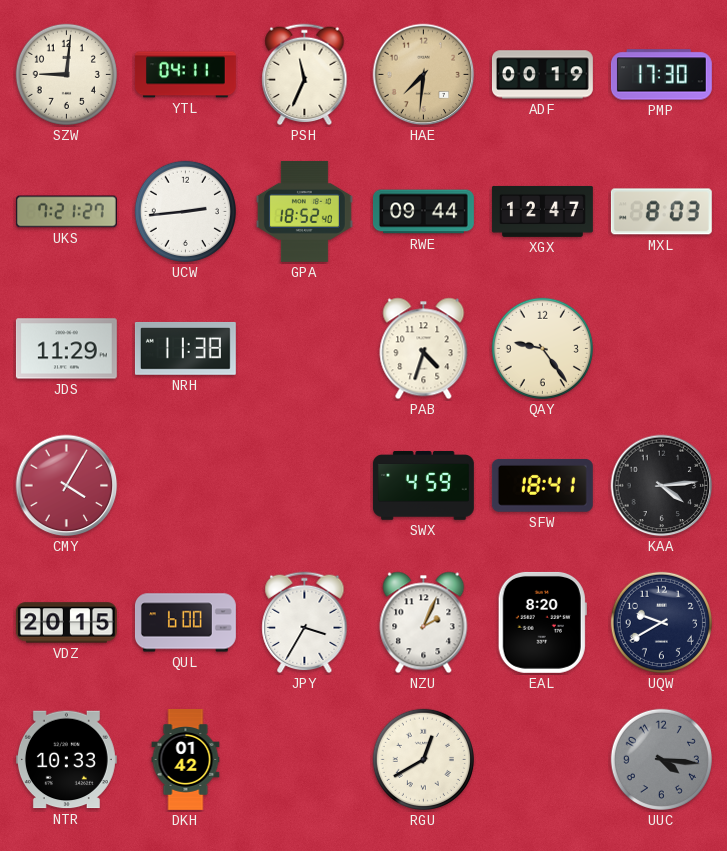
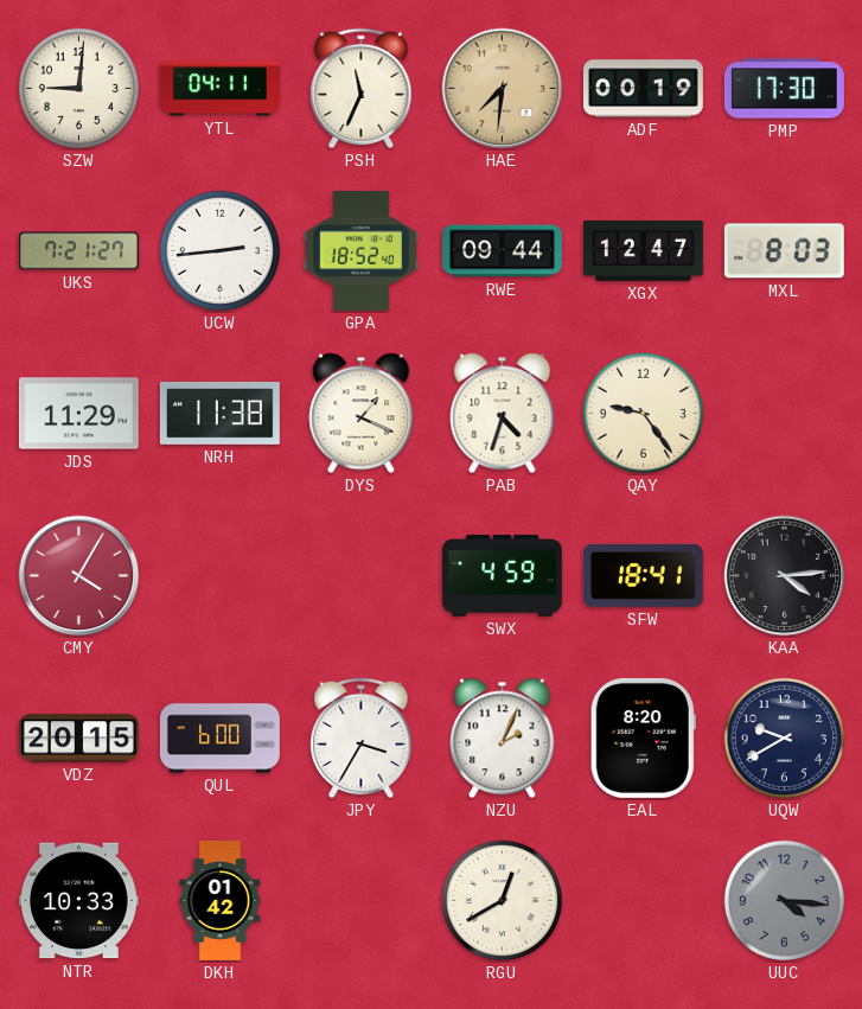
DYS: none -> 1:19
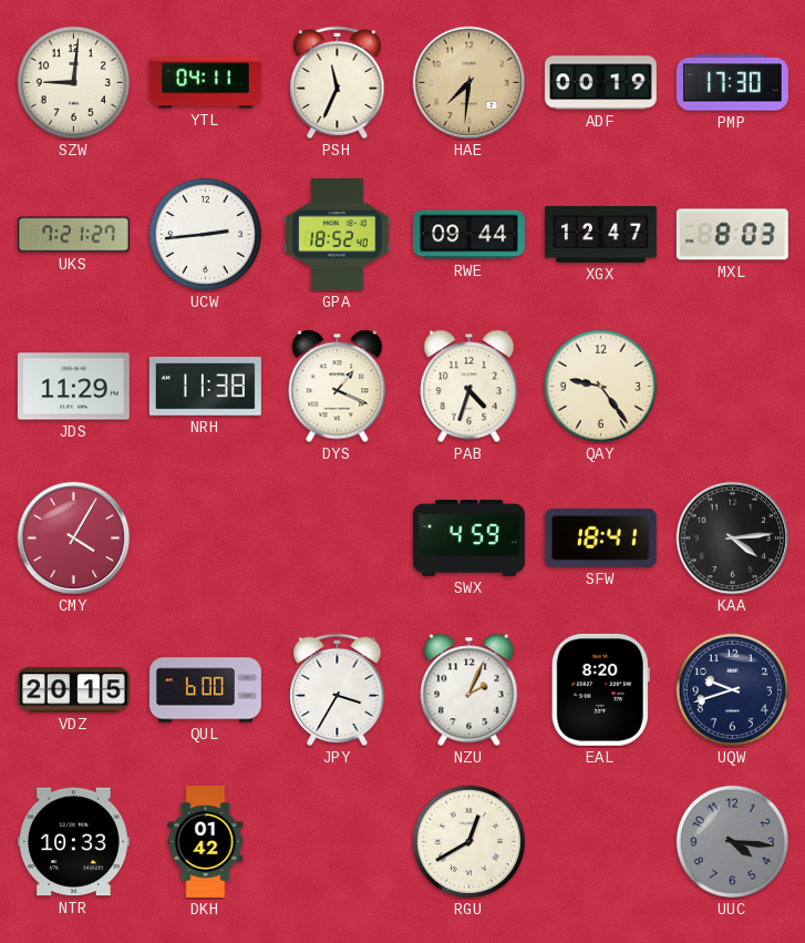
UQW: 9:40 -> 9:42
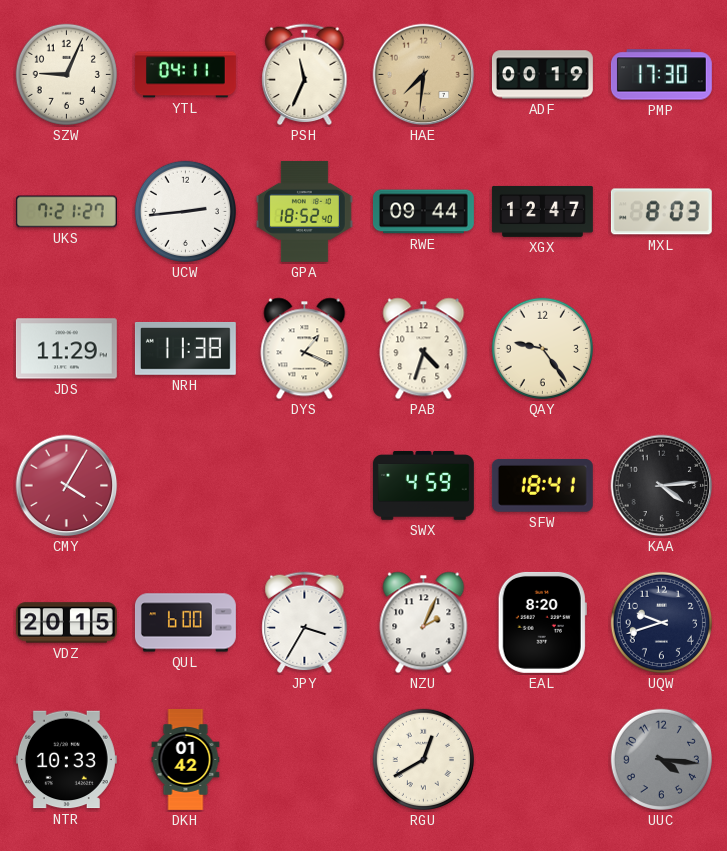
SZW: 9:01 -> 9:04
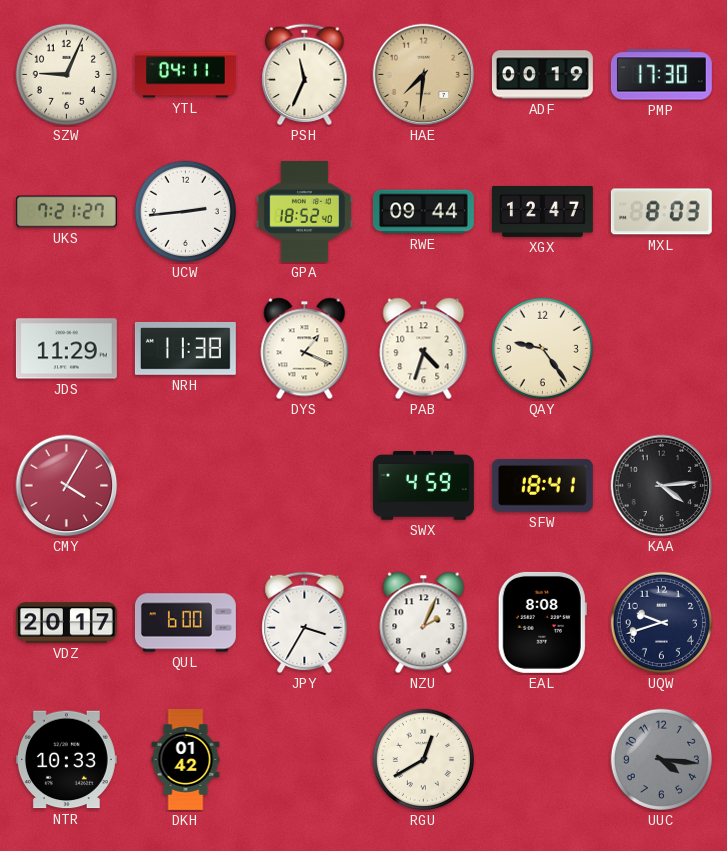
VDZ: 20:15 -> 20:17
EAL: 8:20 -> 8:08
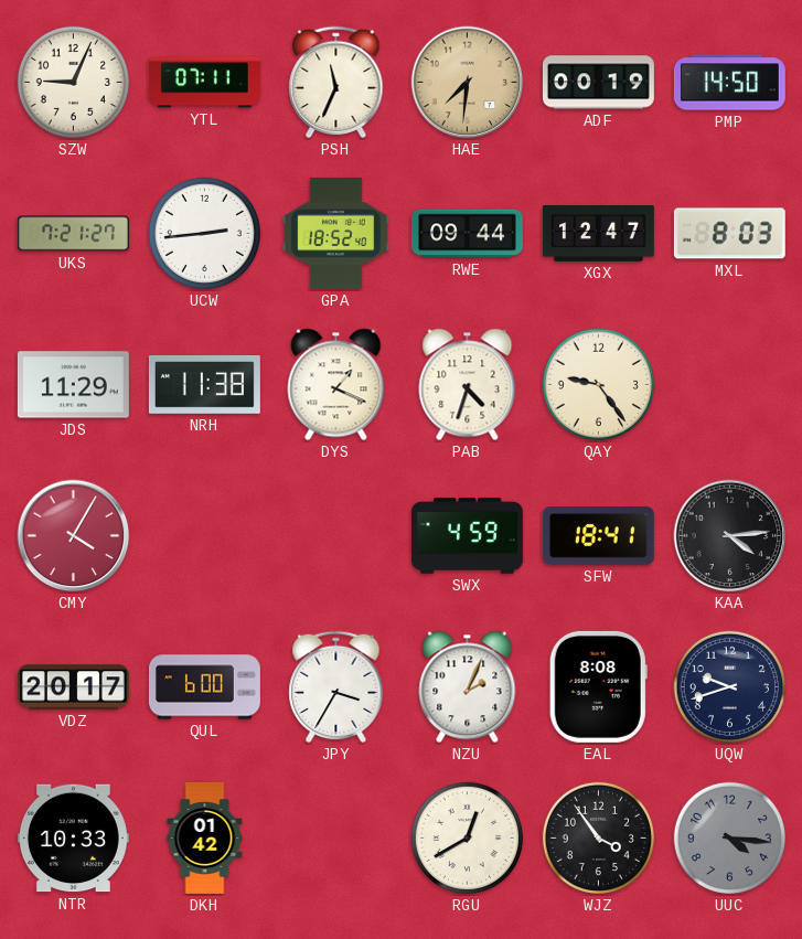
YTL: 04:11 -> 07:11
PMP: 17:30 -> 14:50
WJZ: none -> 3:54
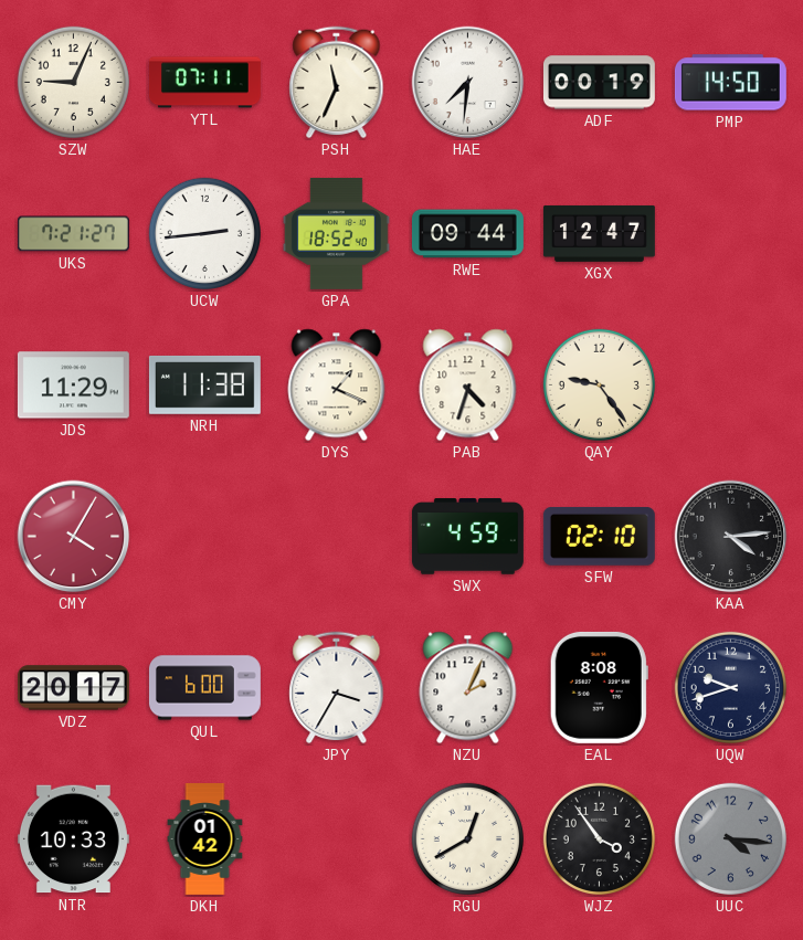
HAE dial: champagne -> white
MXL: 8:03 -> none
SFW: 18:41 -> 02:10
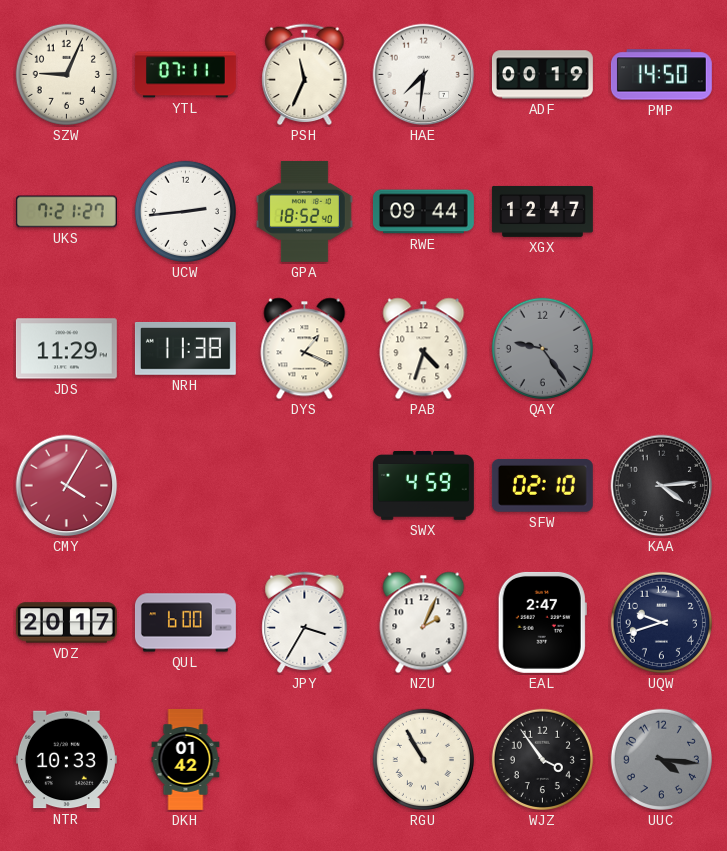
QAY dial: cream -> grey
EAL: 8:08 -> 2:47
RGU: 12:40 -> 10:55
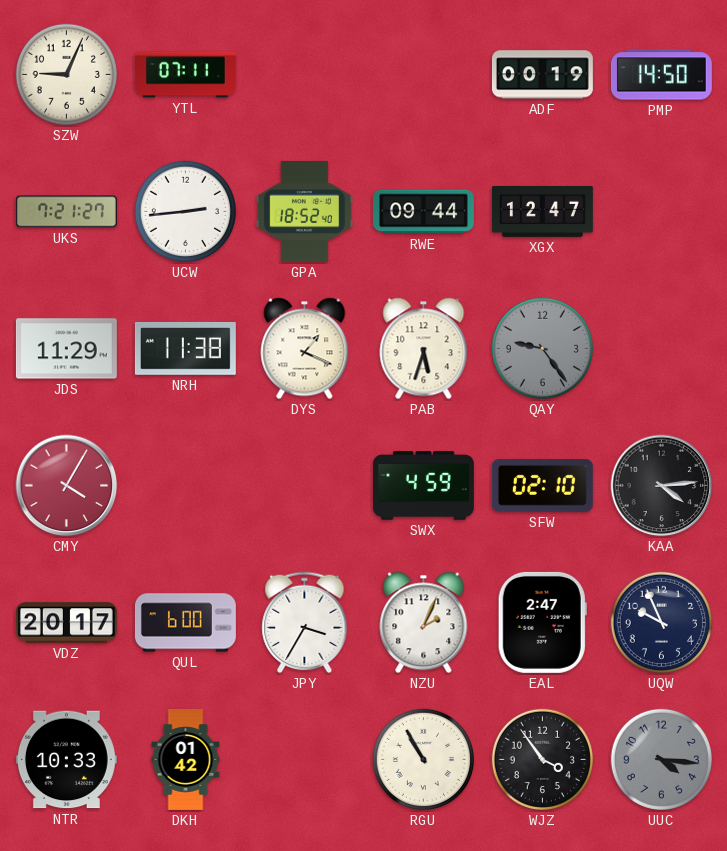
PSH: 11:34 -> none
HAE: 7:31 -> none
PAB: 4:33 -> 5:33
UQW: 9:42 -> 9:56
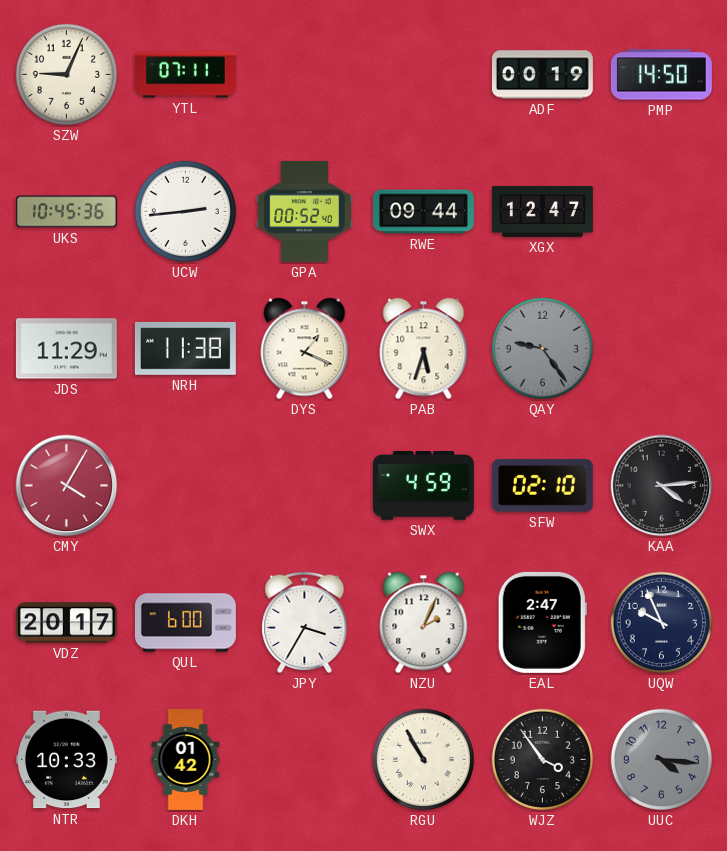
UKS: 7:21 -> 10:45
GPA: 18:52 -> 00:52
